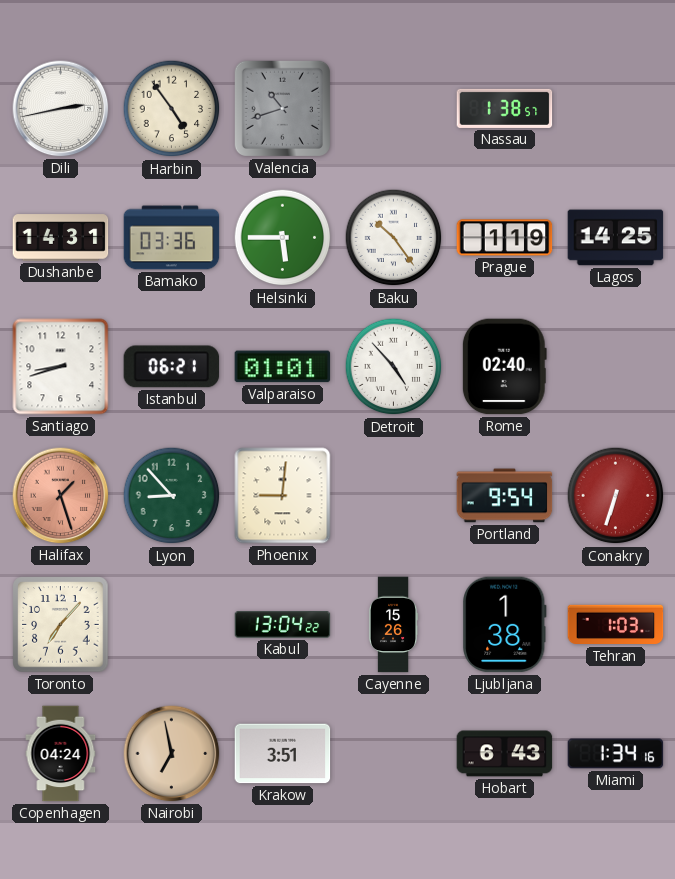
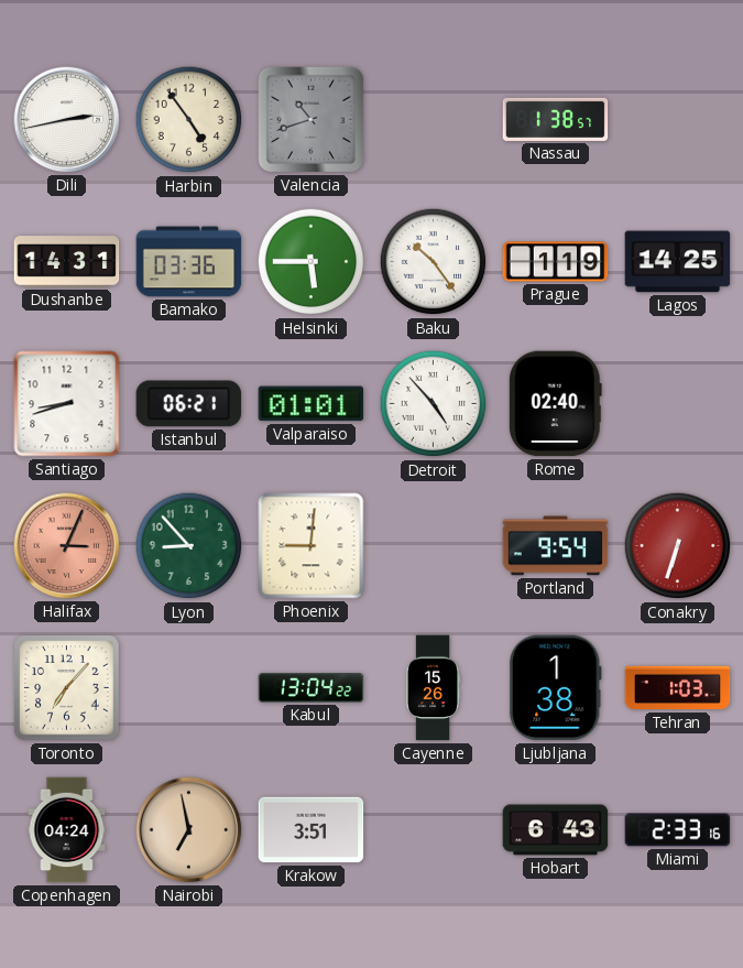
Halifax: 1:27 -> 3:04
Miami: 1:34 -> 2:33
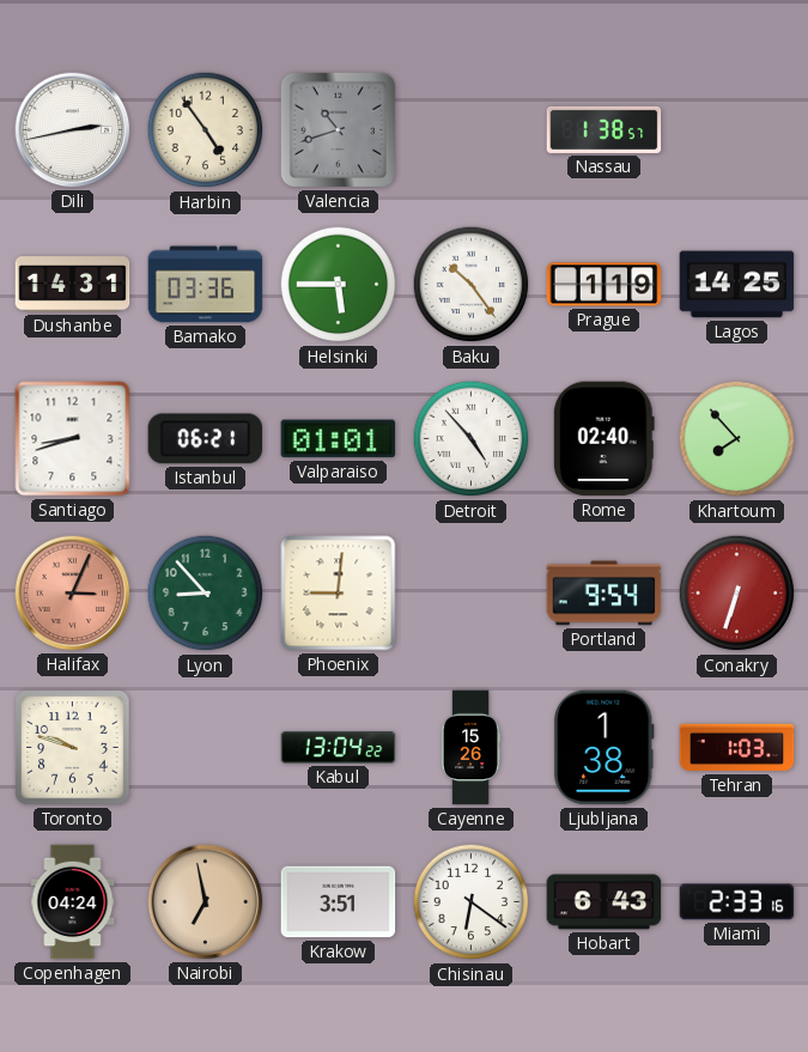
Khartoum: none -> 7:53
Toronto: 7:07 -> 9:48
Chisinau: none -> 6:21
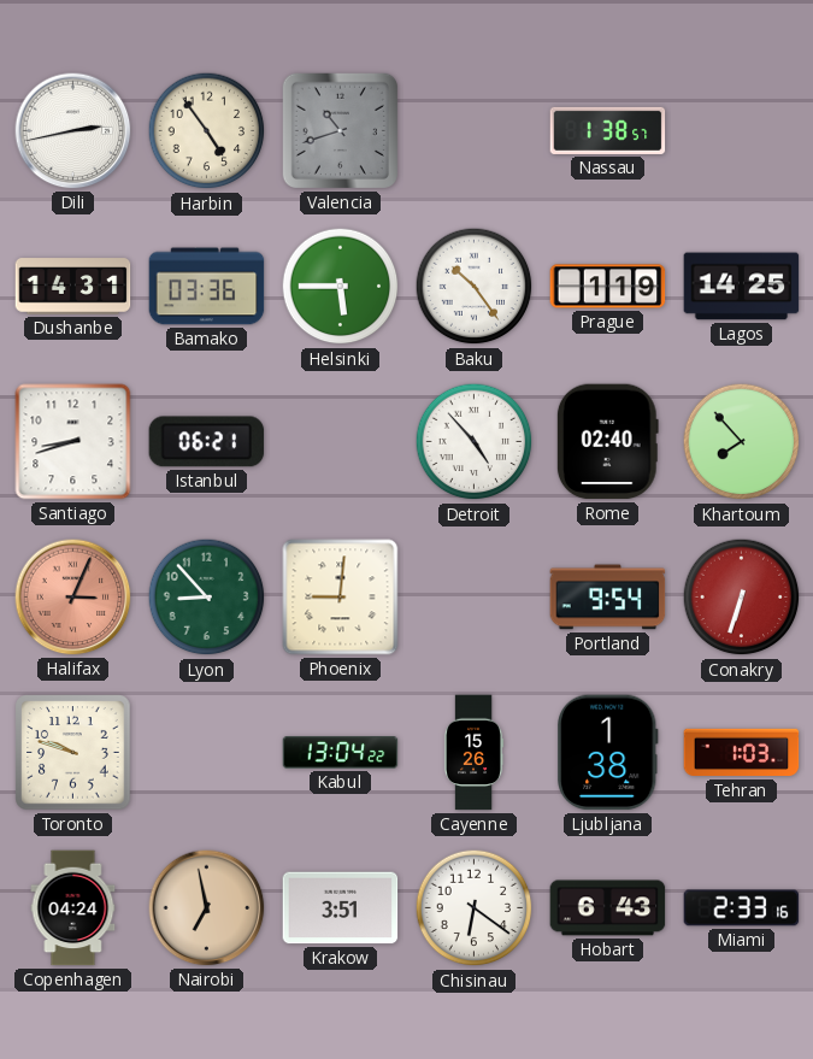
Valparaiso: 01:01 -> none
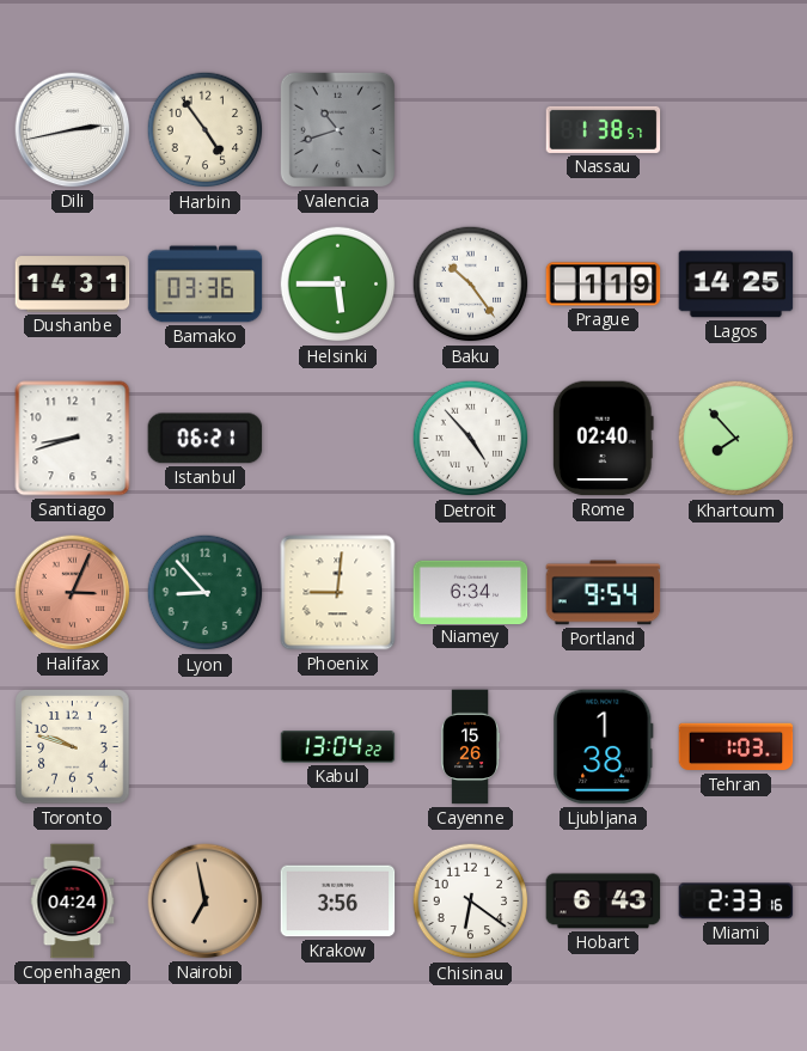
Niamey: none -> 6:34
Conakry: 6:33 -> none
Krakow: 3:51 -> 3:56
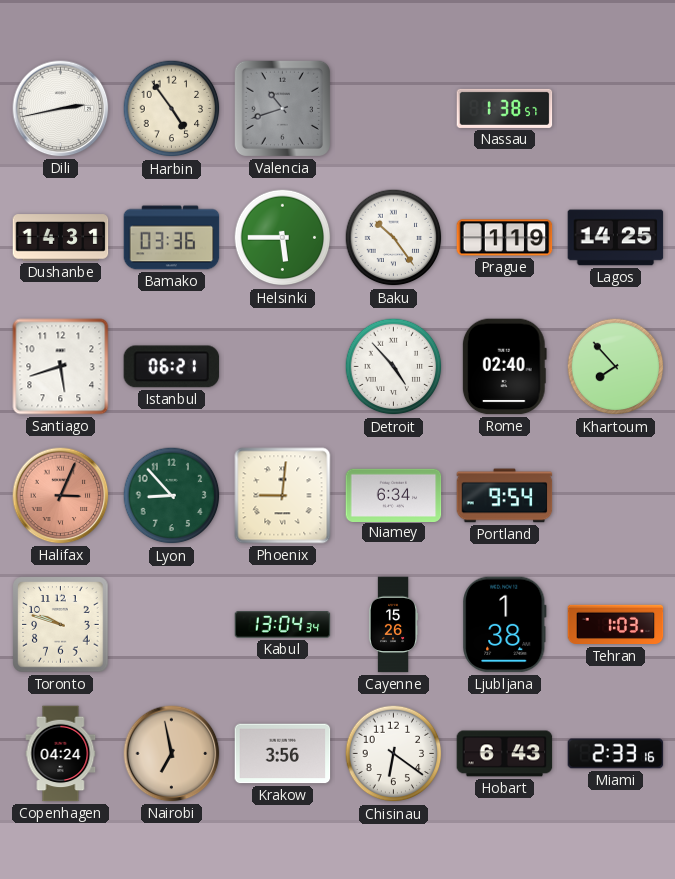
Santiago: 8:42 -> 5:42
Kabul: 13:04:22 -> 13:04:34
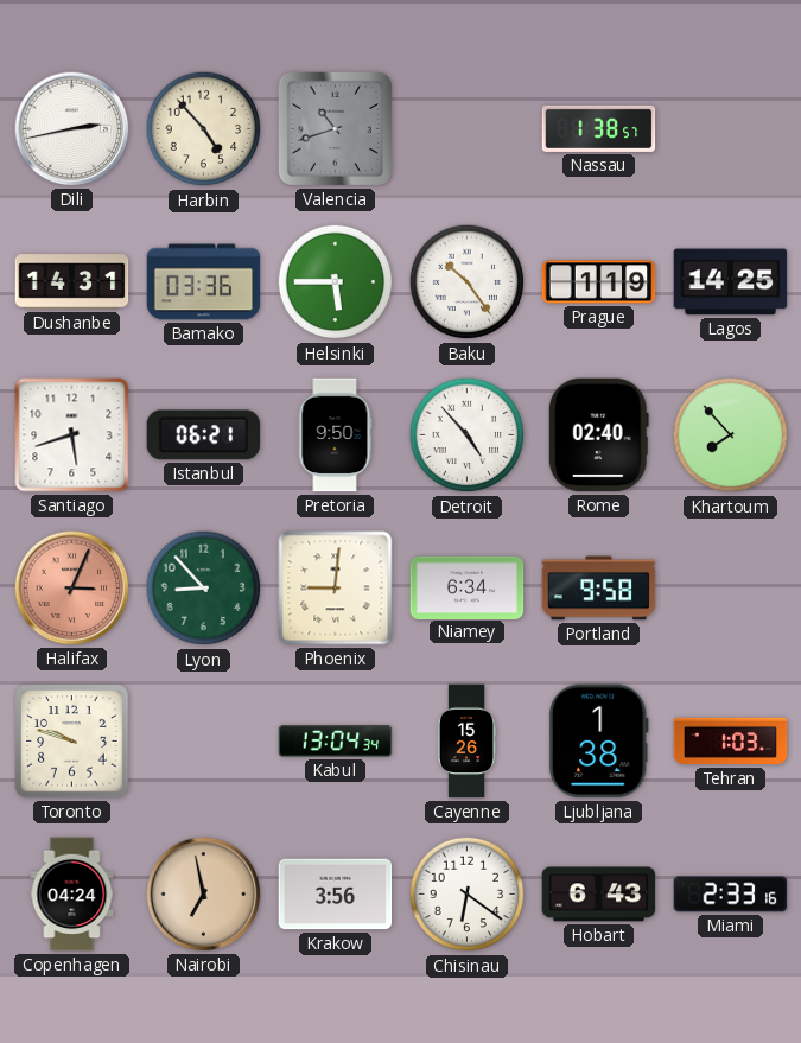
Harbin: 4:54 -> 4:53
Pretoria: none -> 9:50
Portland: 9:54 -> 9:58
